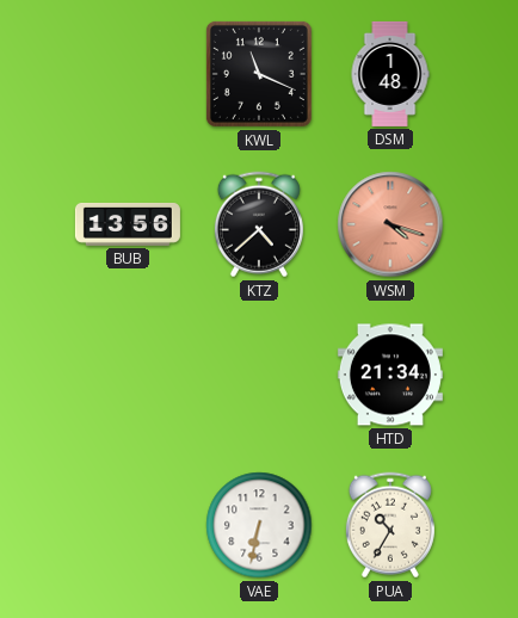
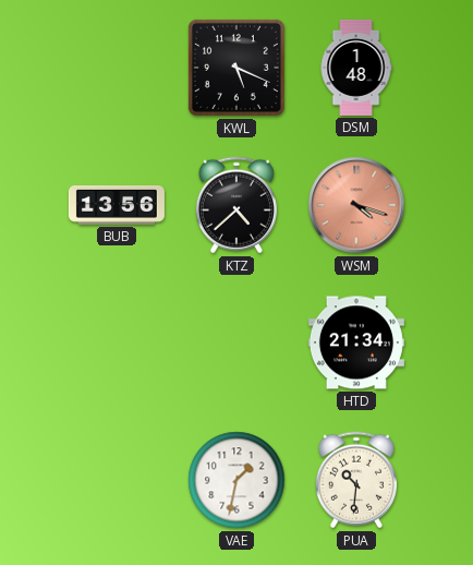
KWL: 11:19 -> 5:19
VAE: 6:32 -> 1:32
PUA: 10:35 -> 10:31
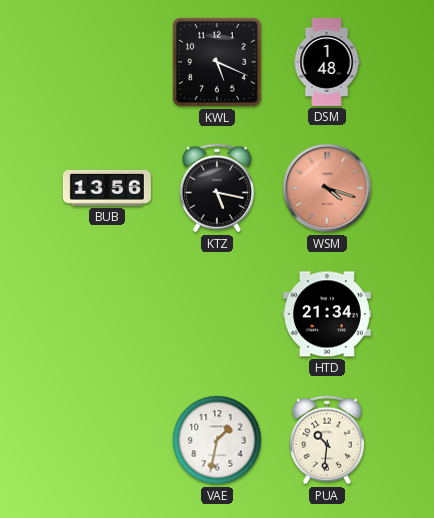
KTZ: 4:38 -> 5:17
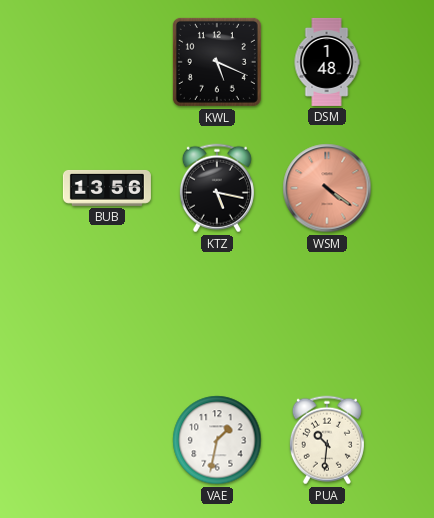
WSM: 4:18 -> 4:21
HTD: 21:34 -> none
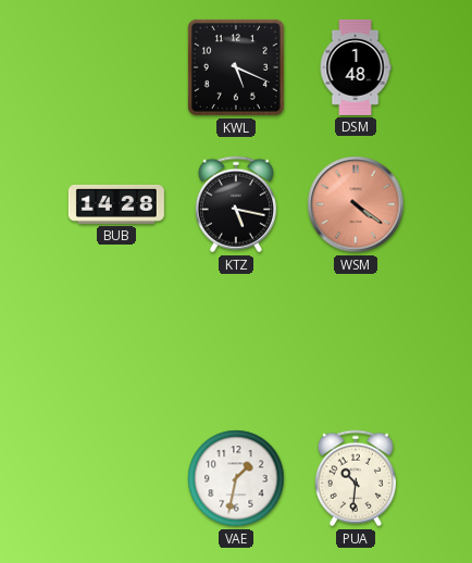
BUB: 13:56 -> 14:28
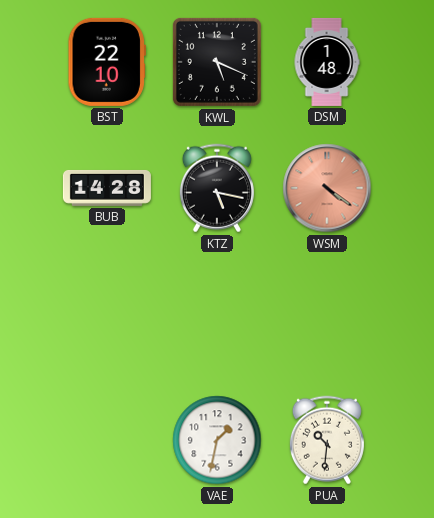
BST: none -> 22:10
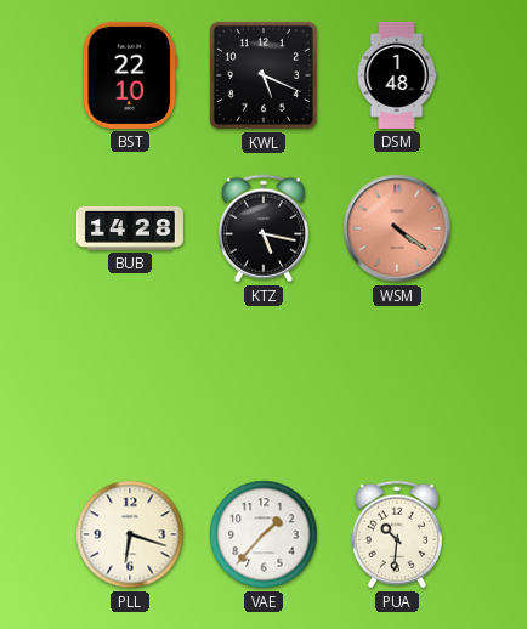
PLL: none -> 6:18
VAE: 1:32 -> 1:37
